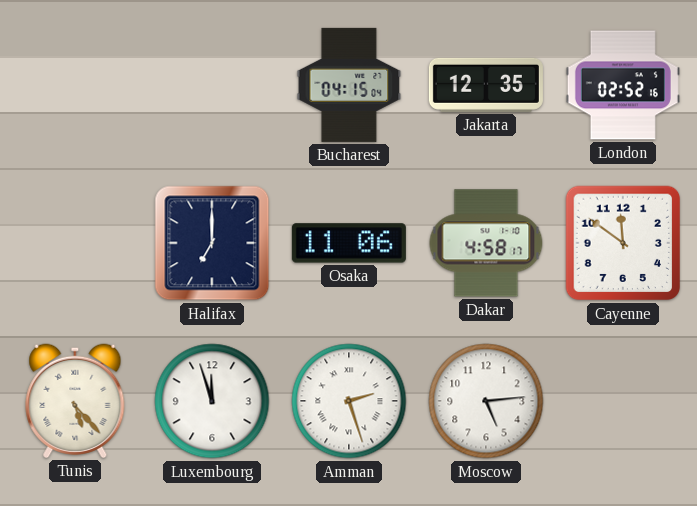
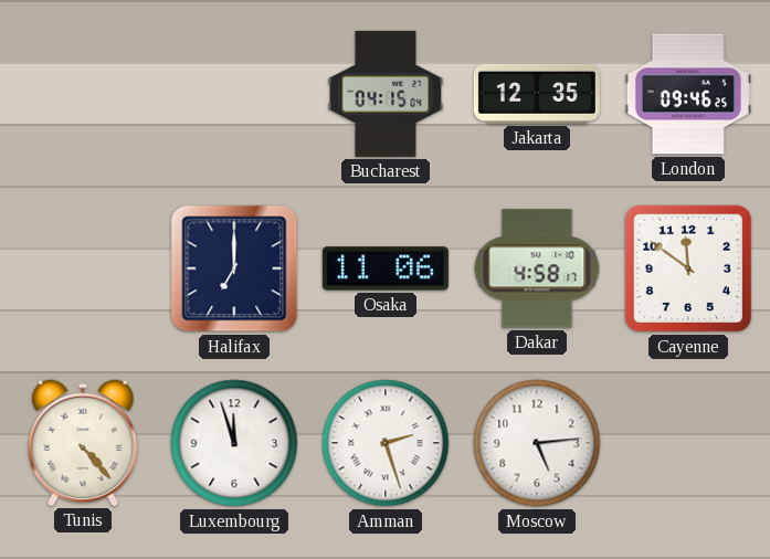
London: 02:52 -> 09:46
Tunis: 5:23 -> 4:23
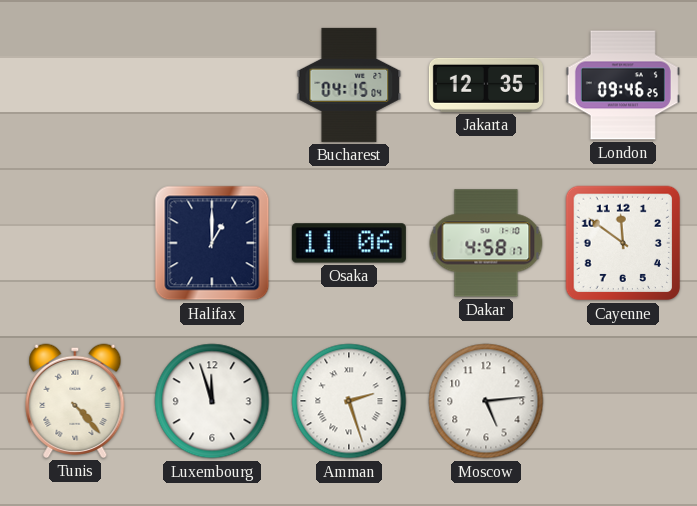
Halifax: 7:00 -> 1:00
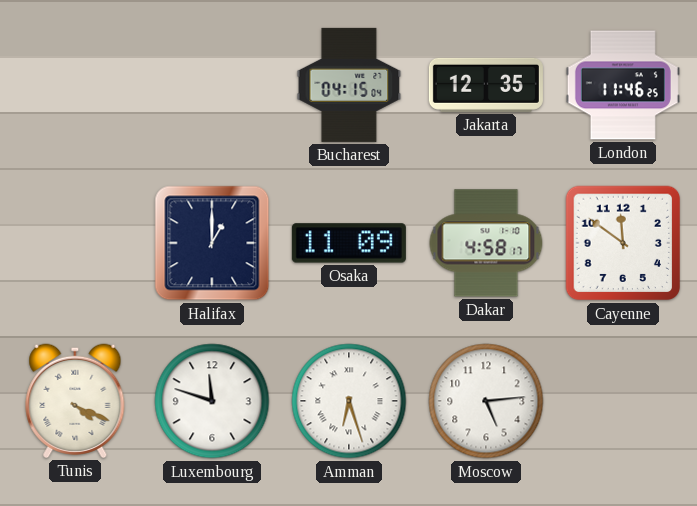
London: 09:46 -> 11:46
Osaka: 11:06 -> 11:09
Tunis: 4:23 -> 4:19
Luxembourg: 11:57 -> 11:48
Amman: 2:27 -> 6:27
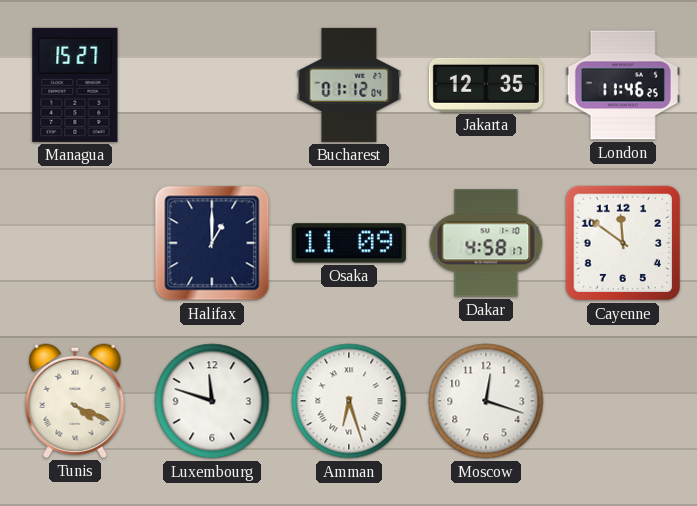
Managua: none -> 15:27
Bucharest: 04:15 -> 01:12
Moscow: 5:14 -> 12:18
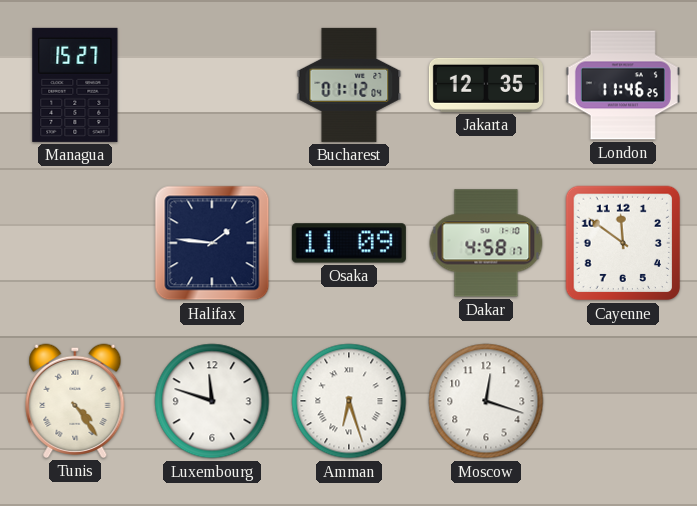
Halifax: 1:00 -> 1:46
Tunis: 4:19 -> 4:24
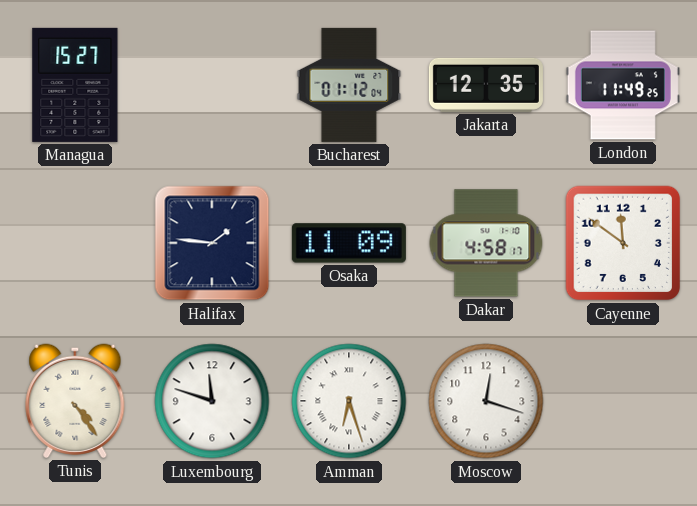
London: 11:46 -> 11:49
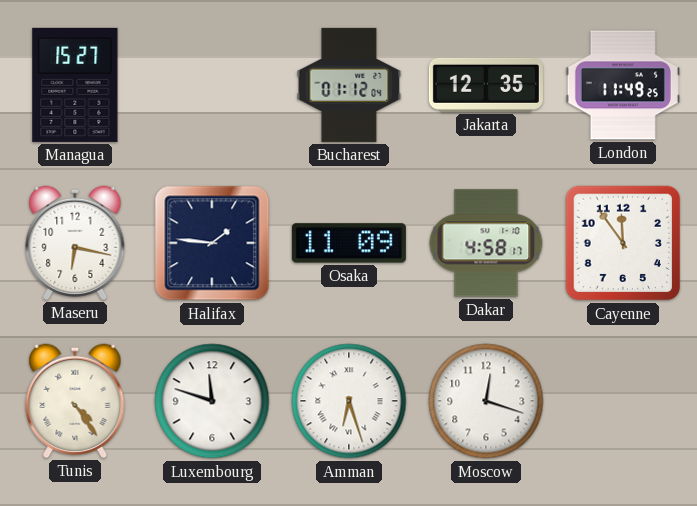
Maseru: none -> 6:17
Cayenne: 11:51 -> 11:54
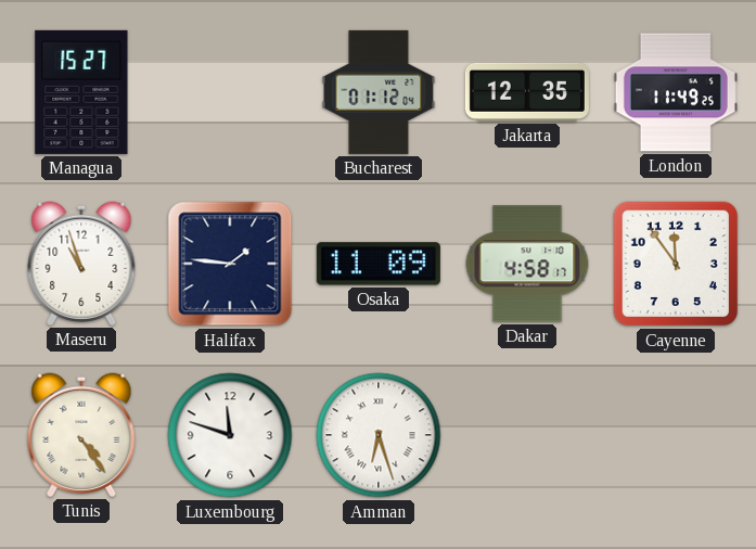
Maseru: 6:17 -> 10:57
Moscow: 12:18 -> none
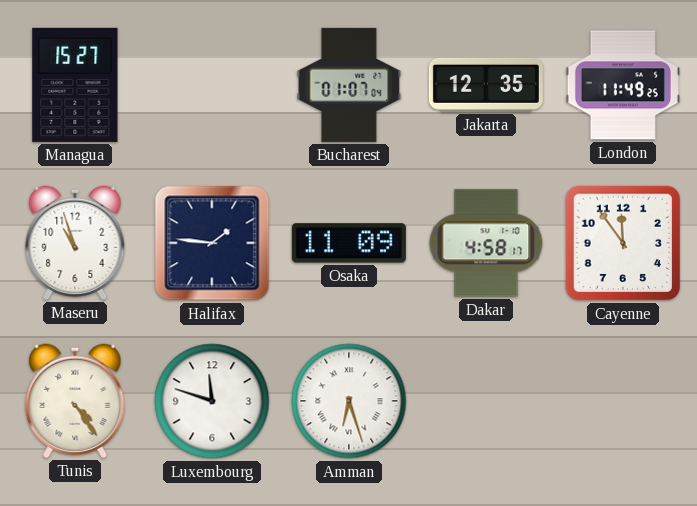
Bucharest: 01:12 -> 01:07
